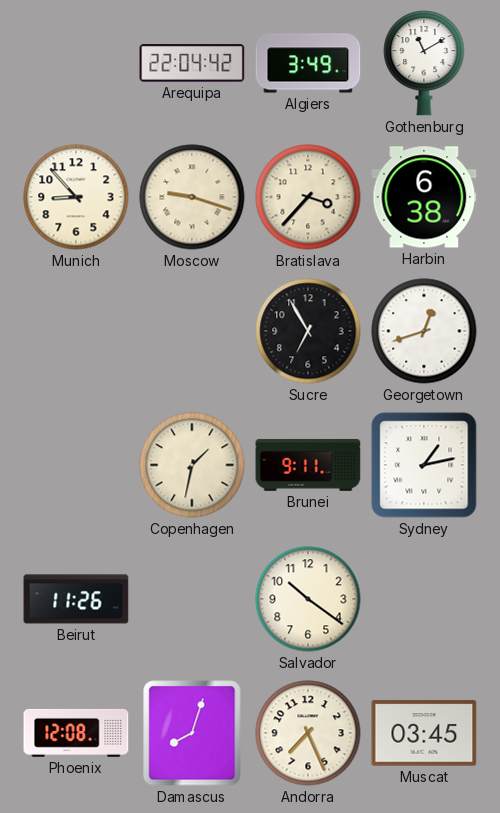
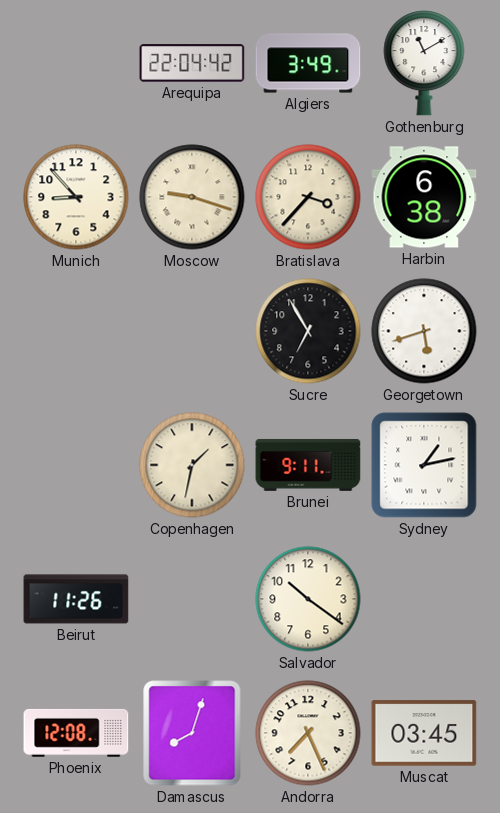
Georgetown: 12:42 -> 5:42
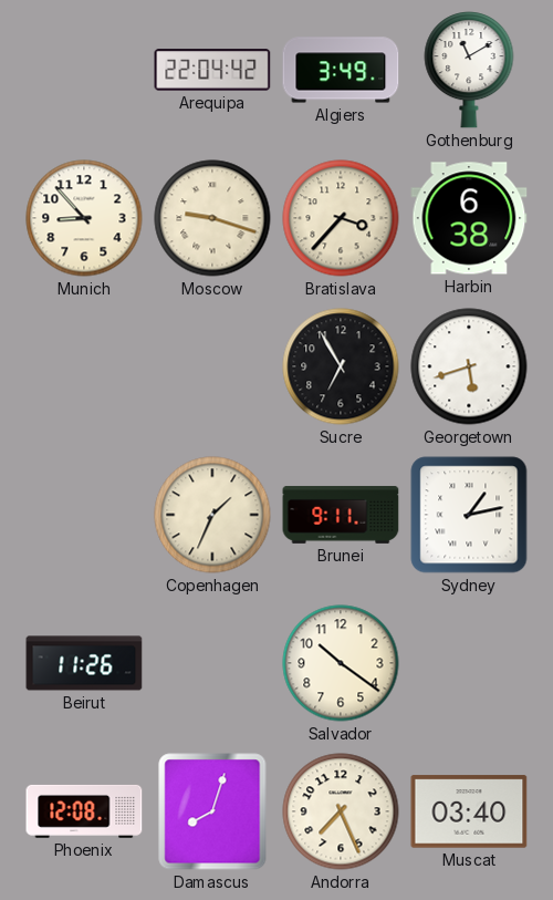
Copenhagen: 1:32 -> 1:34
Muscat: 03:45 -> 03:40
